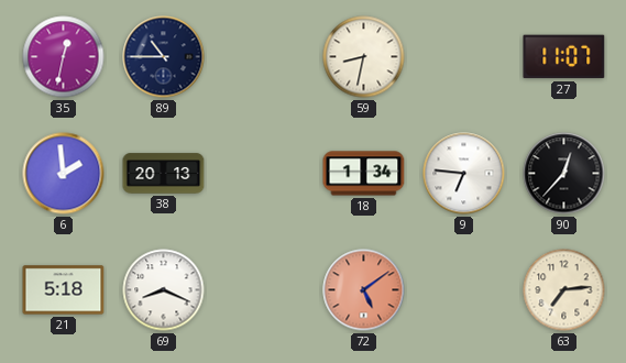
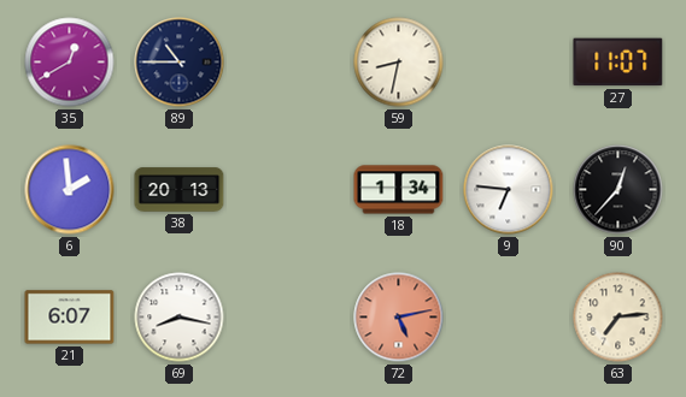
35: 12:32 -> 12:40
21: 5:18 -> 6:07
69: 8:19 -> 8:17
72: 5:09 -> 5:13
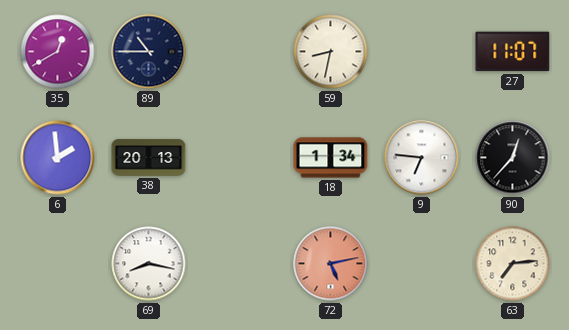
21: 6:07 -> none
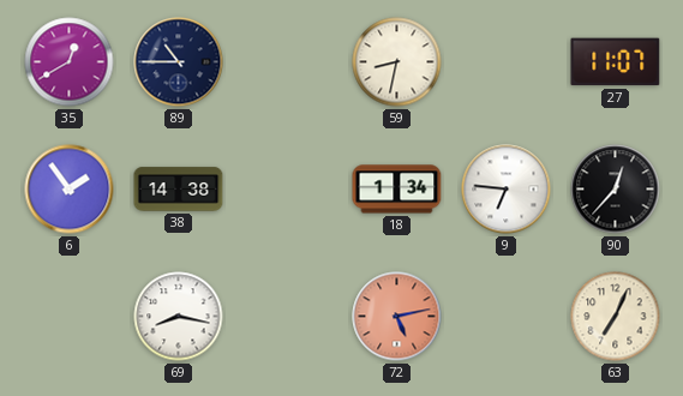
6: 1:59 -> 1:54
38: 20:13 -> 14:38
63: 7:14 -> 7:04
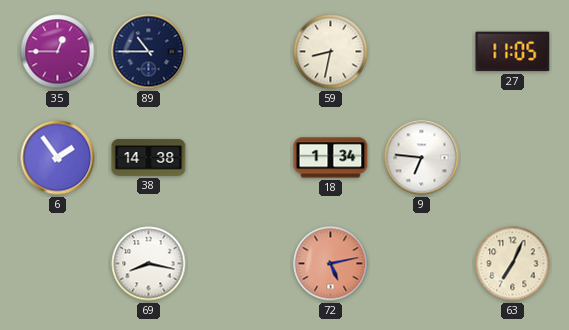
35: 12:40 -> 12:45
27: 11:07 -> 11:05
90: 12:37 -> none
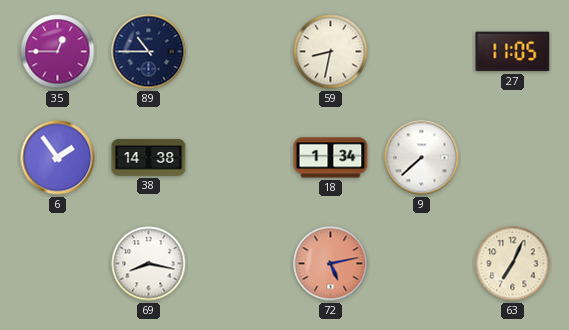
9: 6:46 -> 7:38
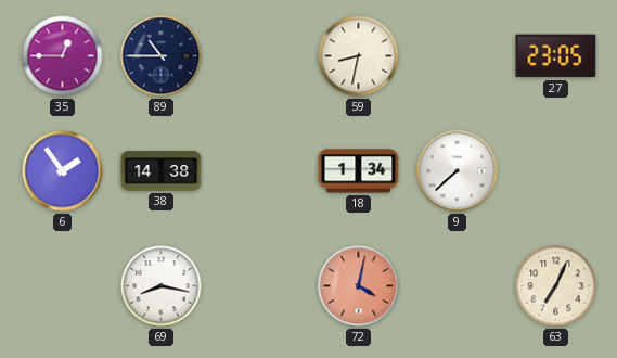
27: 11:05 -> 23:05
72: 5:13 -> 4:02
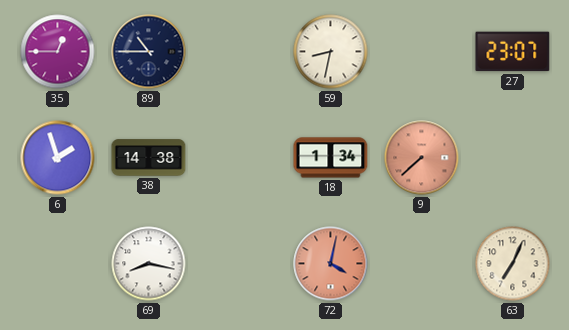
27: 23:05 -> 23:07
6: 1:54 -> 1:57
9 dial: white -> salmon
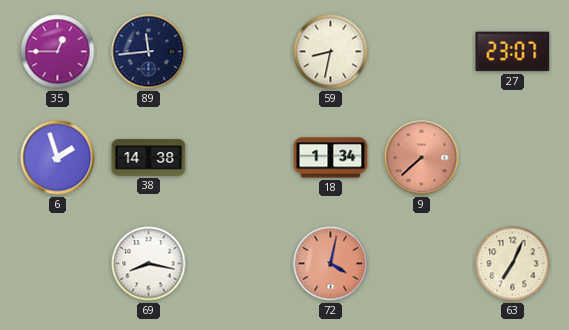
89: 10:45 -> 11:44
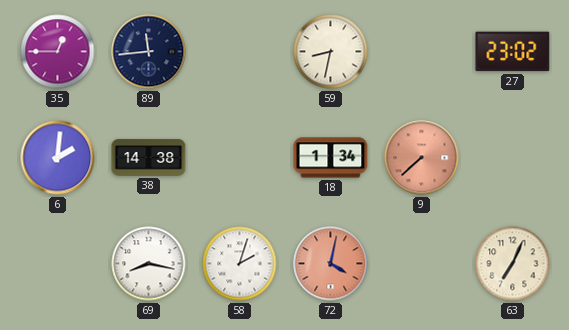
27: 23:07 -> 23:02
6: 1:57 -> 2:01
58: none -> 2:03
